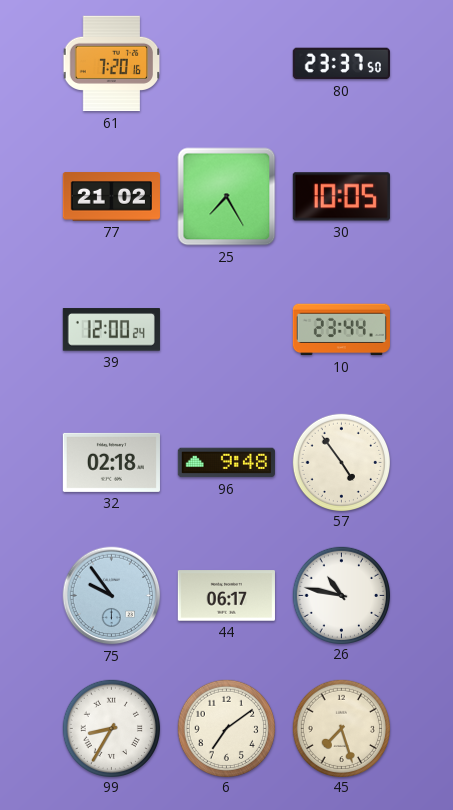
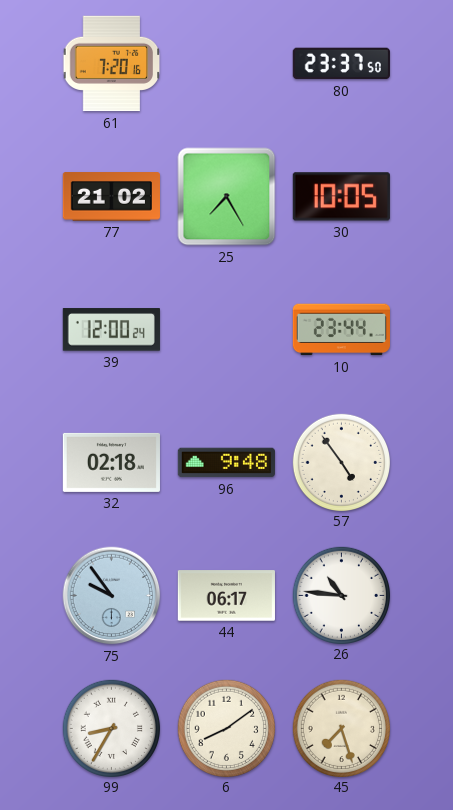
26: 10:47 -> 10:46
6: 7:09 -> 8:09
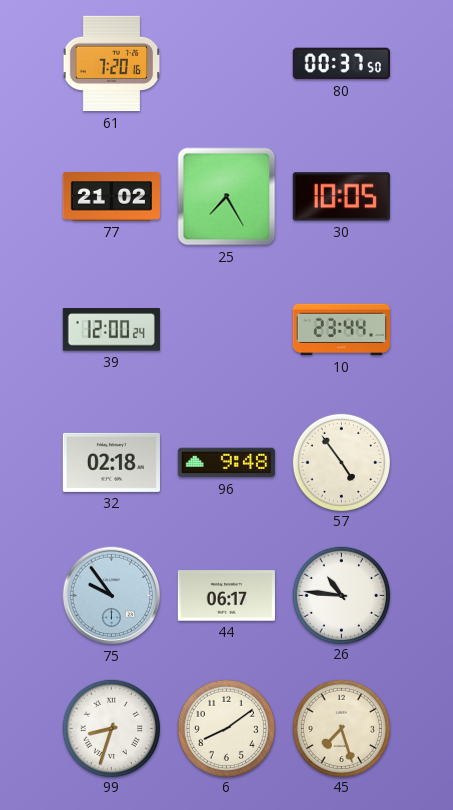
80: 23:37 -> 00:37
99: 8:35 -> 8:33
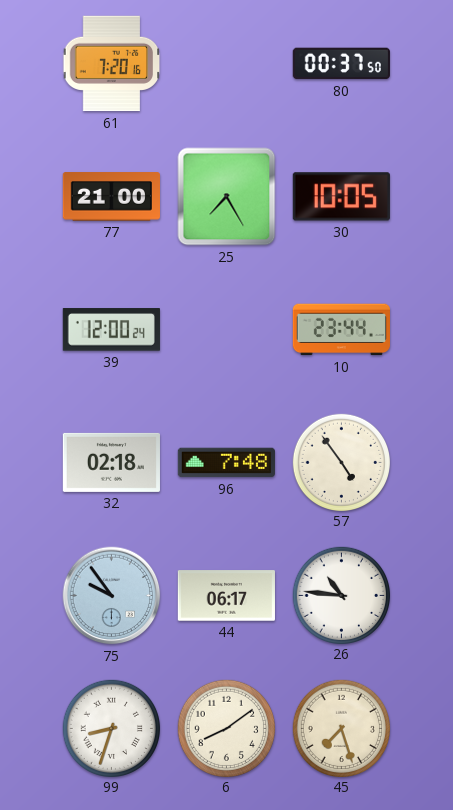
77: 21:02 -> 21:00
96: 9:48 -> 7:48
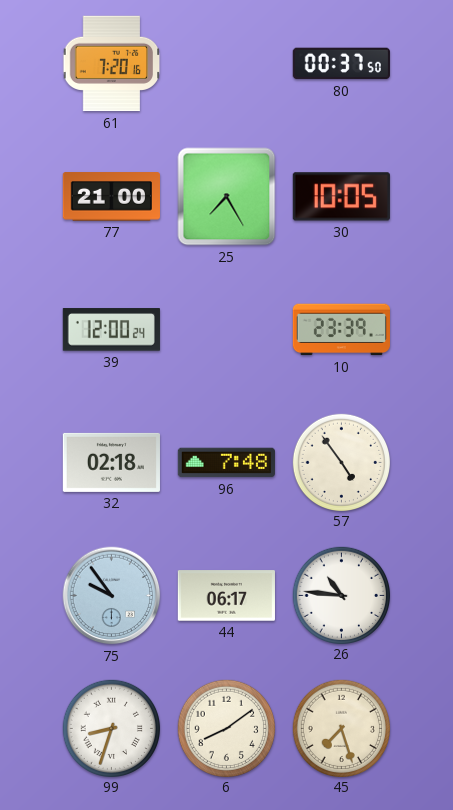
10: 23:44 -> 23:39
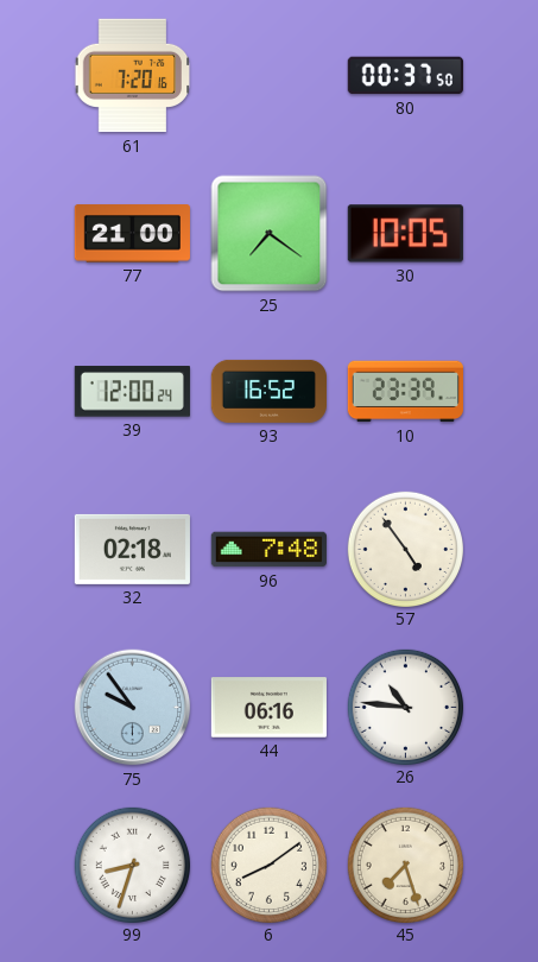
25: 7:25 -> 7:21
93: none -> 16:52
44: 06:17 -> 06:16
